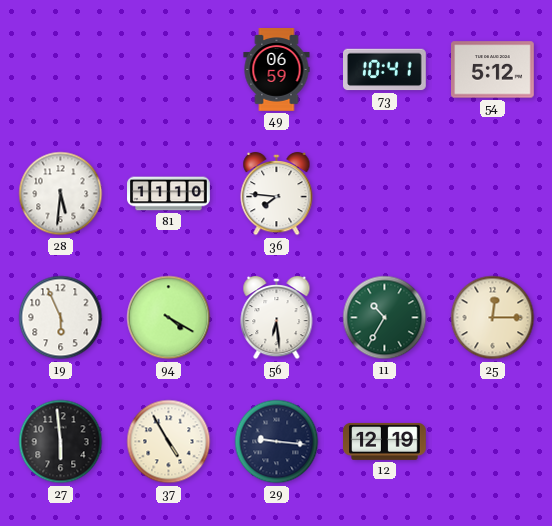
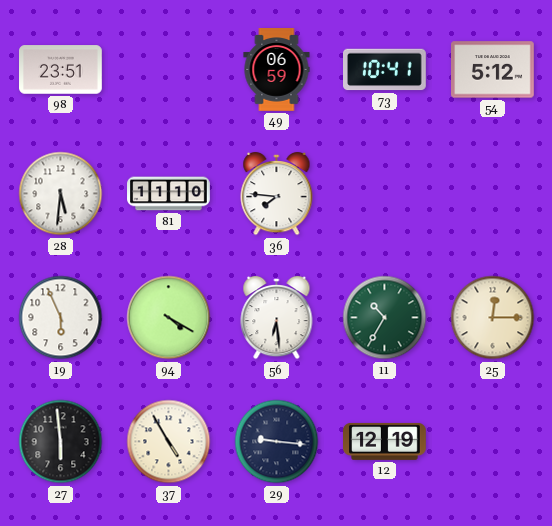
98: none -> 23:51
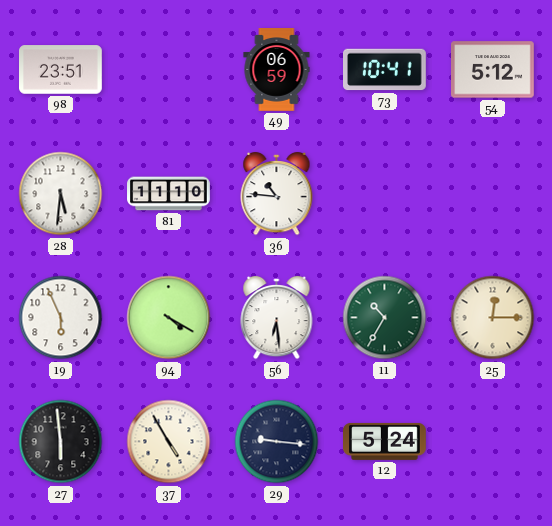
36: 7:46 -> 10:46
12: 12:19 -> 5:24
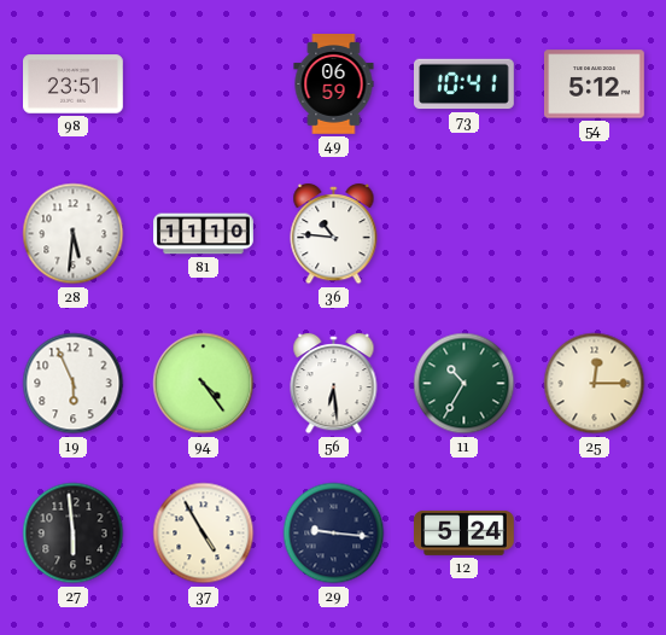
94: 4:20 -> 4:24
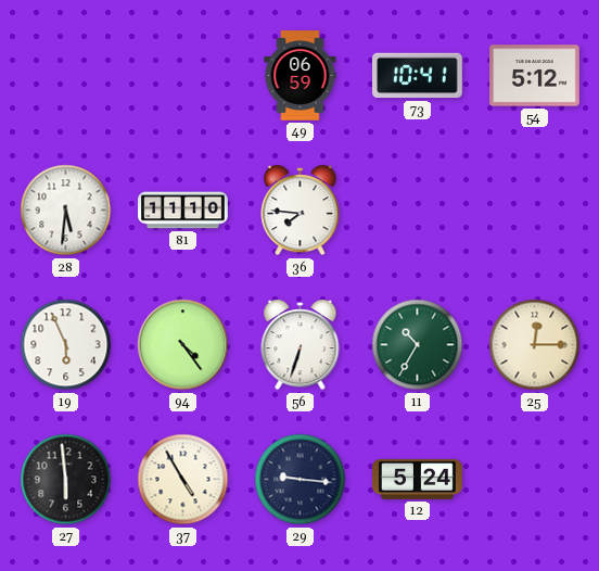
98: 23:51 -> none
36: 10:46 -> 7:46
56: 6:29 -> 6:33
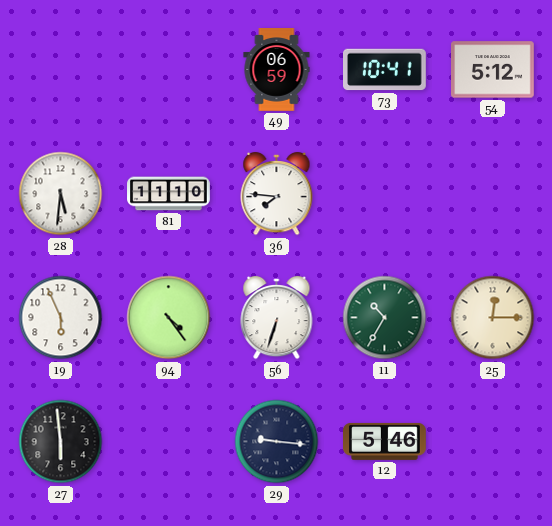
37: 4:55 -> none
12: 5:24 -> 5:46
